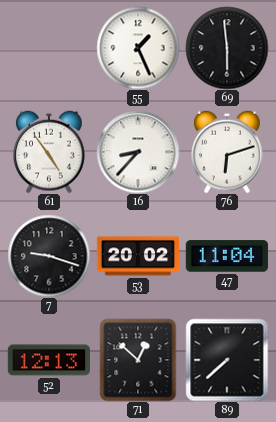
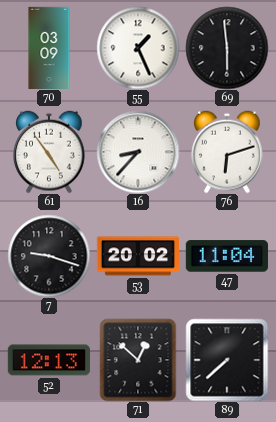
70: none -> 03:09
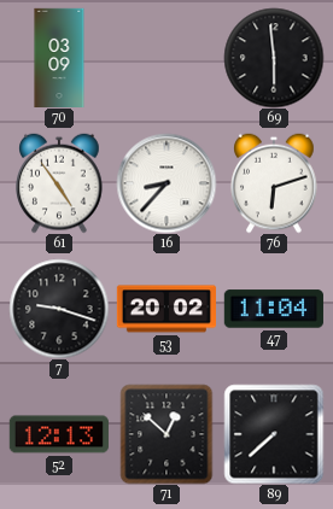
55: 1:26 -> none
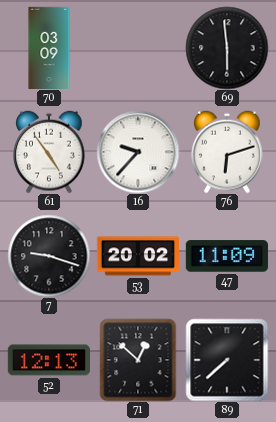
16: 8:37 -> 9:37
47: 11:04 -> 11:09
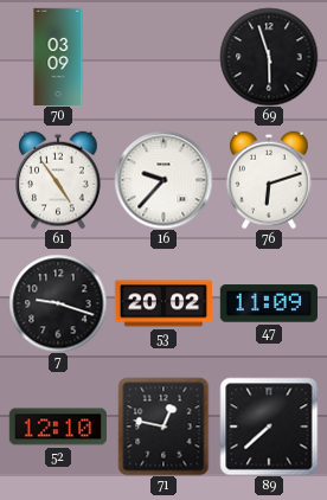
69: 5:59 -> 5:57
52: 12:13 -> 12:10
71: 12:52 -> 12:47
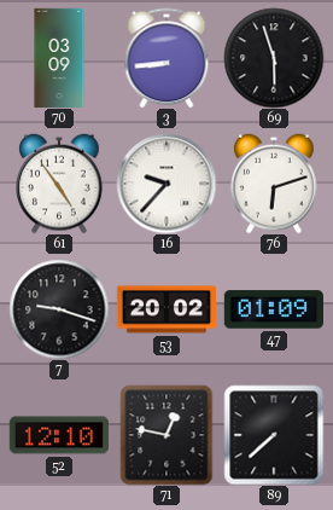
3: none -> 8:44
47: 11:09 -> 01:09
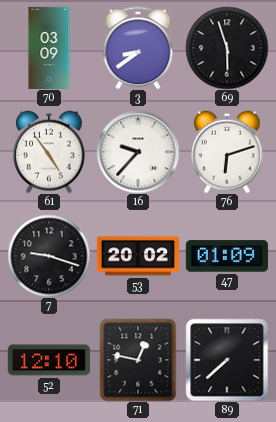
3: 8:44 -> 8:39
